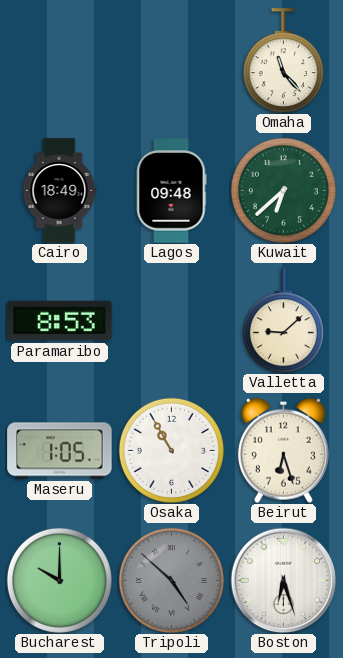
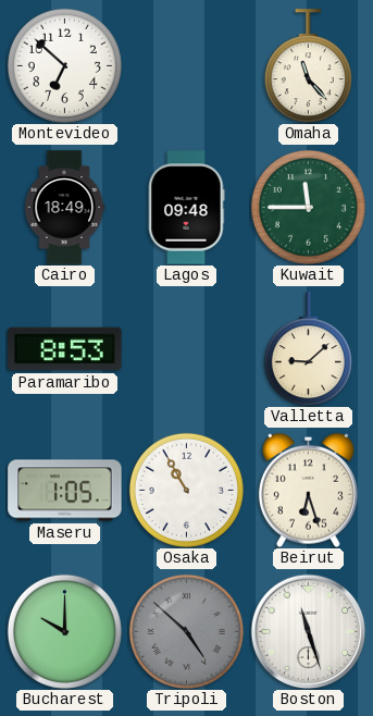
Montevideo: none -> 6:52
Kuwait: 6:38 -> 11:45
Boston: 6:27 -> 11:27
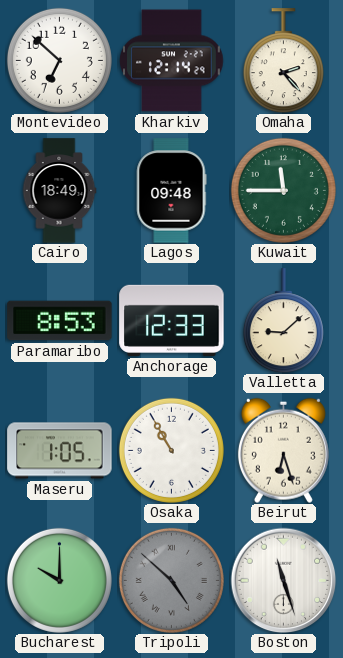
Kharkiv: none -> 12:14
Omaha: 11:23 -> 2:23
Anchorage: none -> 12:33
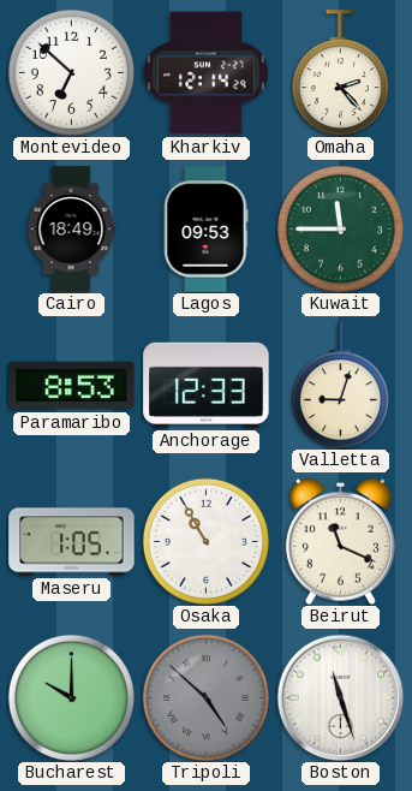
Lagos: 09:48 -> 09:53
Valletta: 9:08 -> 9:03
Beirut: 6:27 -> 11:19
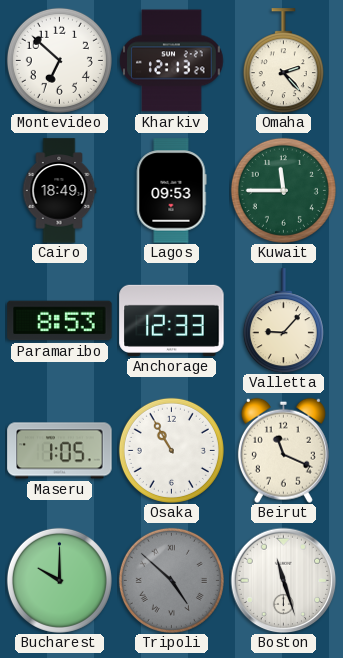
Kharkiv: 12:14 -> 12:13
Valletta: 9:03 -> 9:07
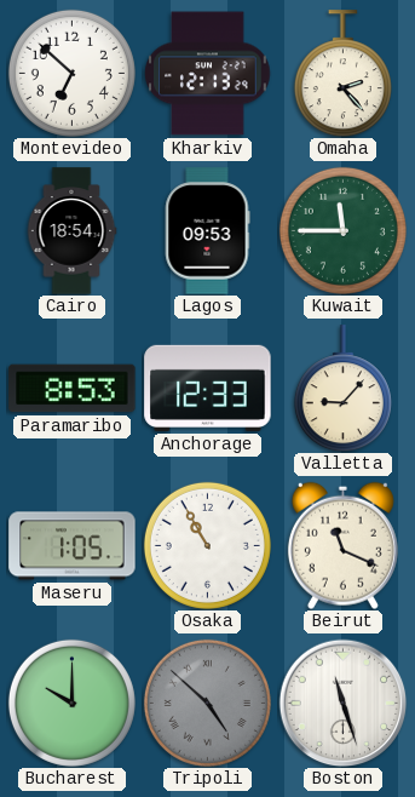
Cairo: 18:49 -> 18:54
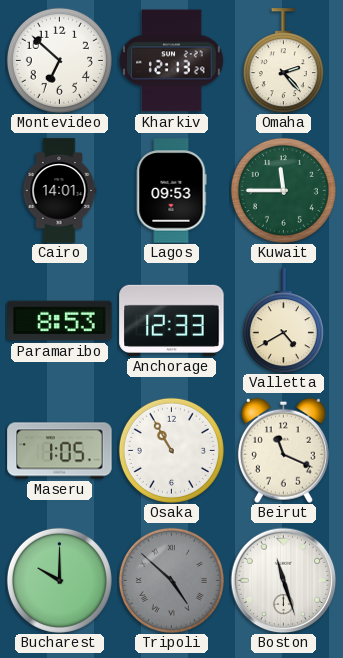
Cairo: 18:54 -> 14:01
Valletta: 9:07 -> 4:40
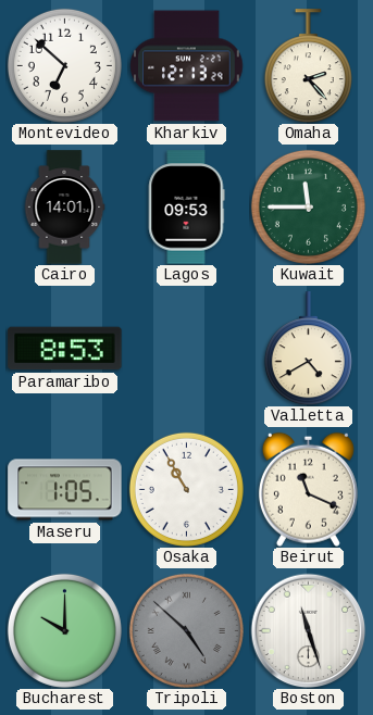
Anchorage: 12:33 -> none
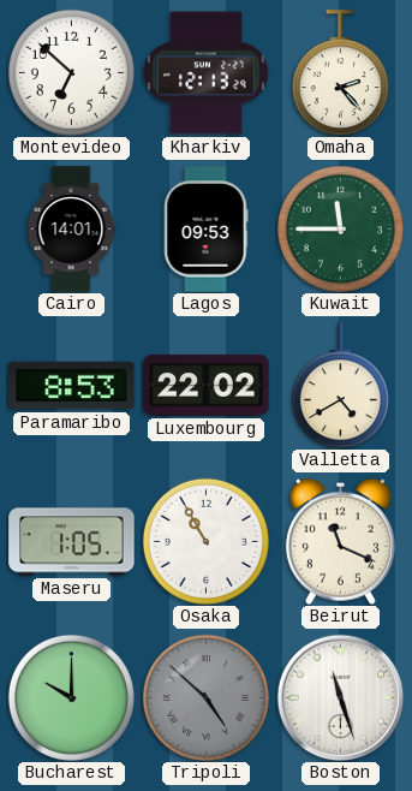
Luxembourg: none -> 22:02
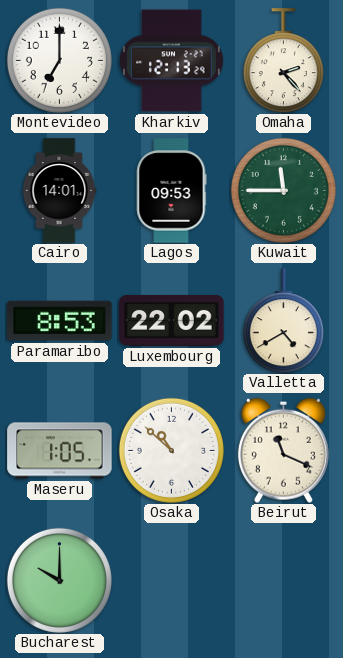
Montevideo: 6:52 -> 7:00
Osaka: 10:55 -> 10:52
Tripoli: 4:52 -> none
Boston: 11:27 -> none
